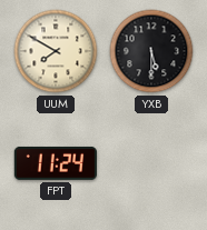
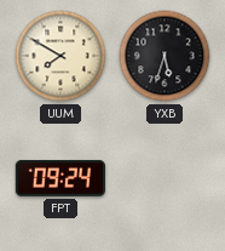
YXB: 5:30 -> 5:33
FPT: 11:24 -> 09:24
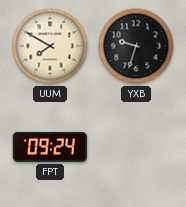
YXB: 5:33 -> 9:33
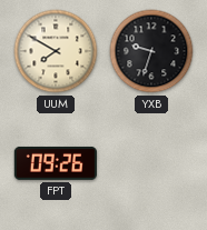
FPT: 09:24 -> 09:26
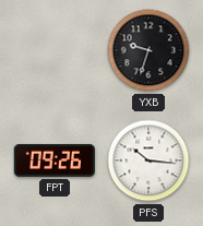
UUM: 7:50 -> none
PFS: none -> 10:16
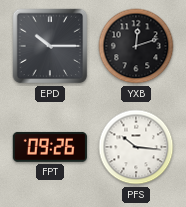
EPD: none -> 10:15
YXB: 9:33 -> 12:12
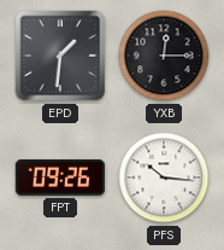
EPD: 10:15 -> 1:31
YXB: 12:12 -> 12:15
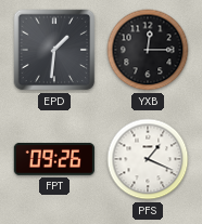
PFS: 10:16 -> 1:19
